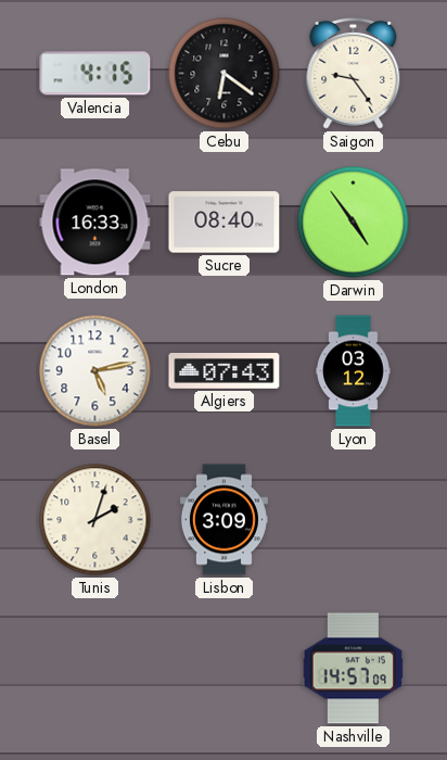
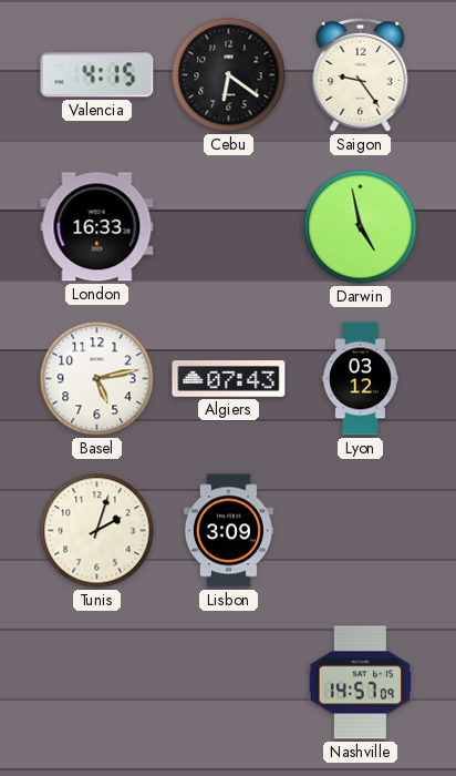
Sucre: 08:40 -> none
Darwin: 4:54 -> 4:58
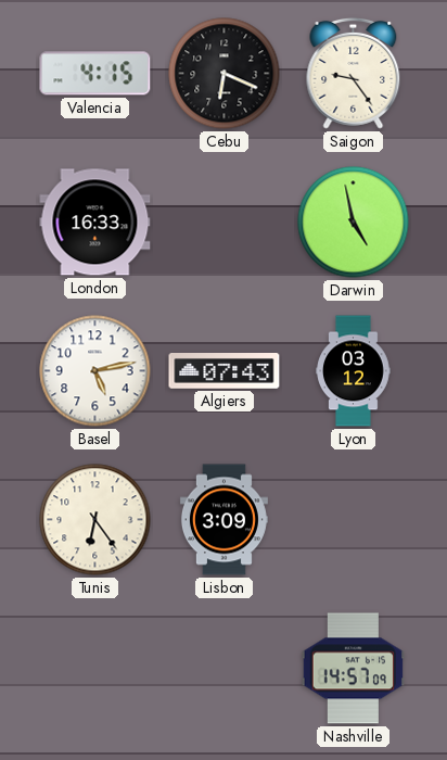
Cebu: 6:21 -> 6:19
Tunis: 2:03 -> 6:24
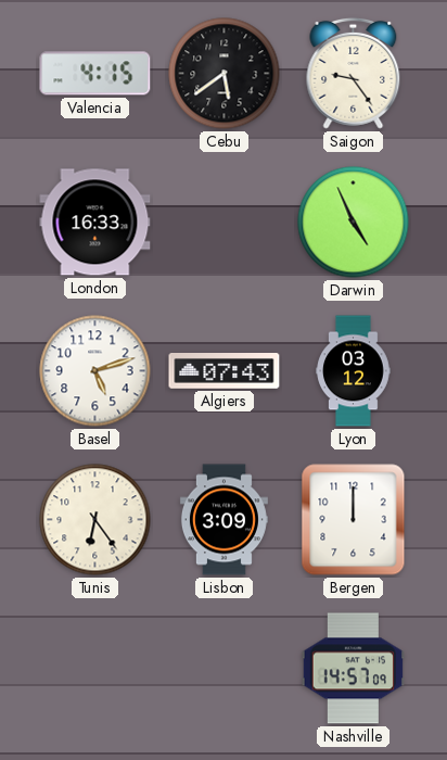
Cebu: 6:19 -> 5:39
Darwin: 4:58 -> 4:56
Basel: 5:13 -> 5:12
Bergen: none -> 12:00
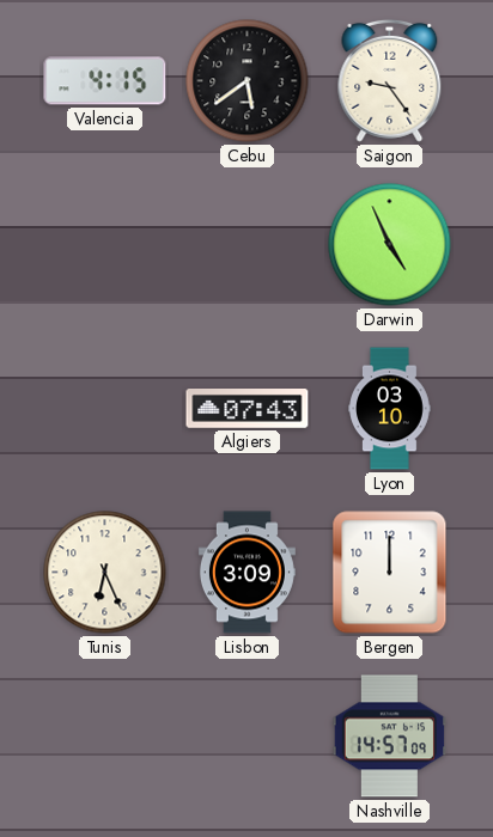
London: 16:33 -> none
Basel: 5:12 -> none
Lyon: 03:12 -> 03:10
Tunis: 6:24 -> 6:26
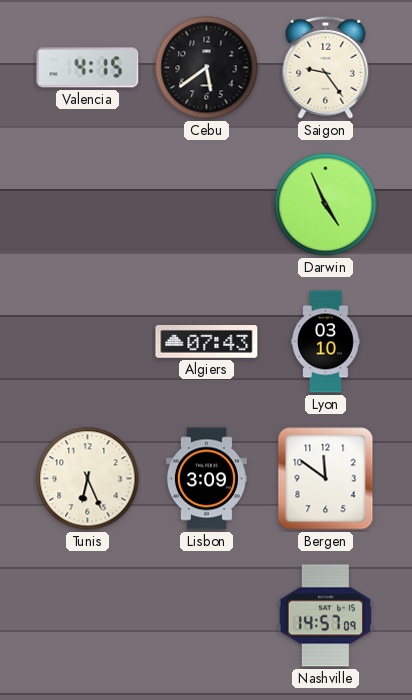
Bergen: 12:00 -> 11:51
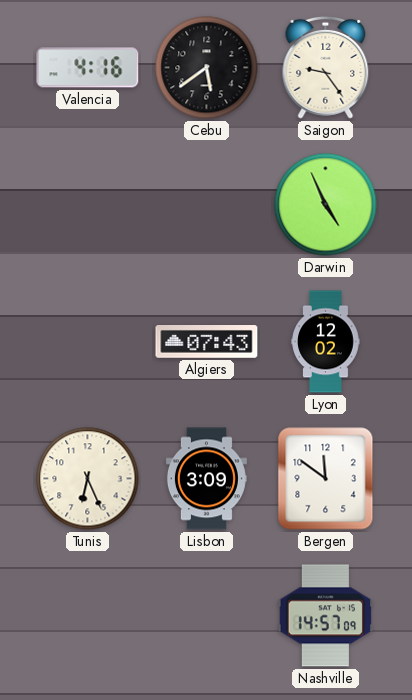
Valencia: 4:15 -> 4:16
Lyon: 03:10 -> 12:02
